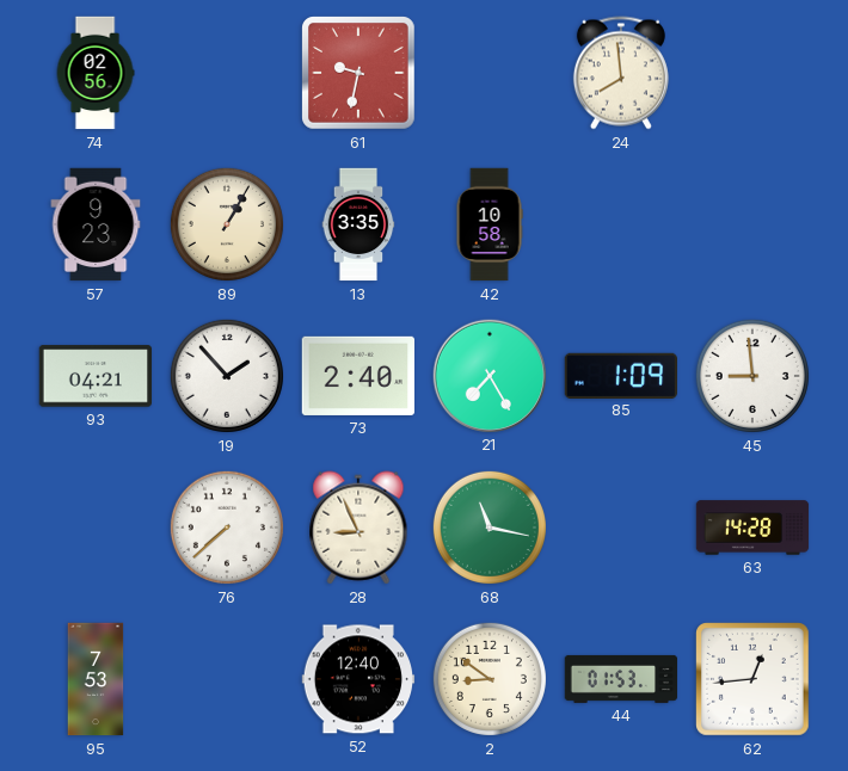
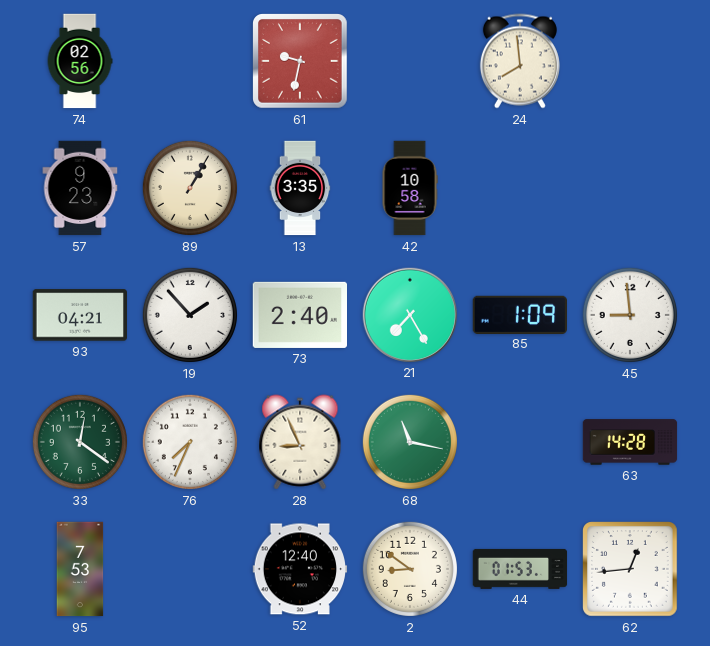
33: none -> 12:21
76: 7:38 -> 7:34
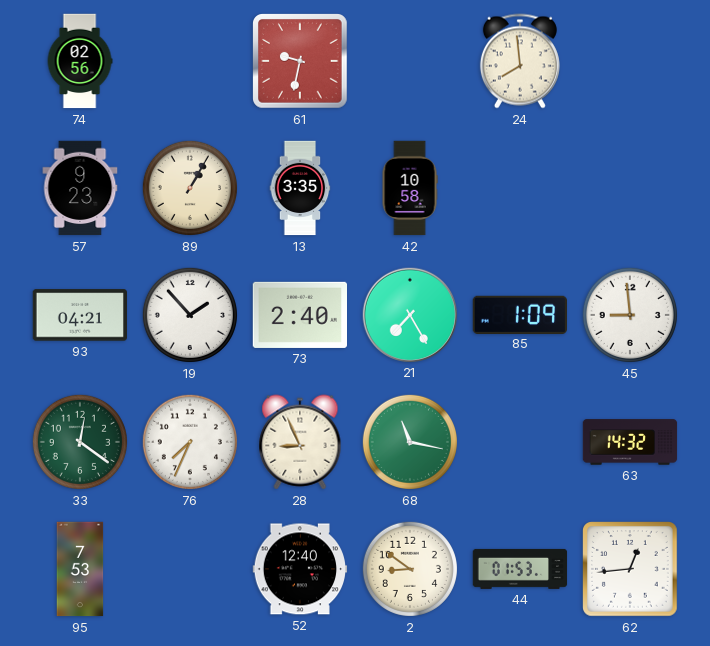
63: 14:28 -> 14:32
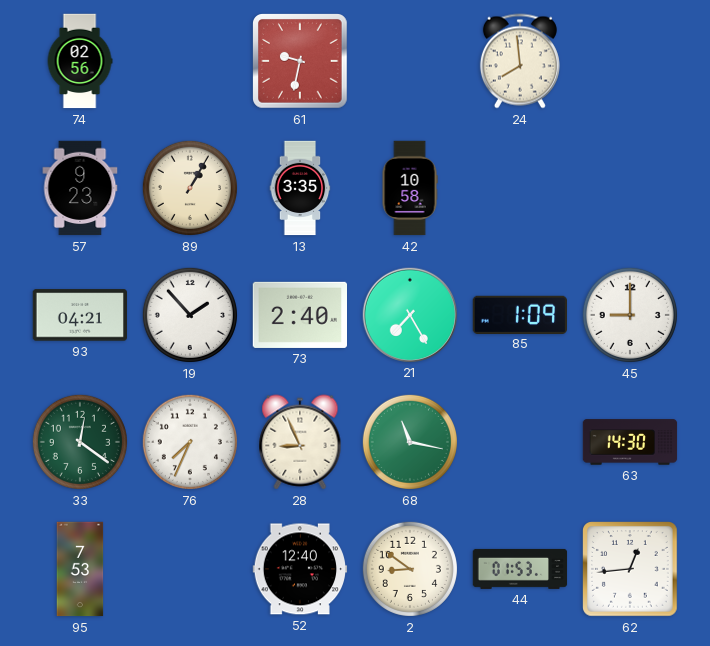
45: 8:59 -> 9:00
63: 14:32 -> 14:30
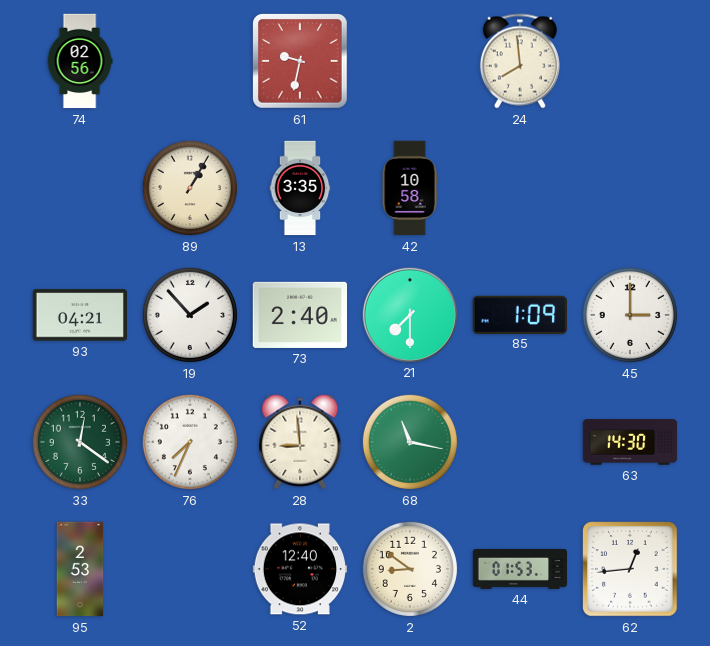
57: 9:23 -> none
21: 7:25 -> 7:30
45: 9:00 -> 3:00
28: 8:56 -> 8:59
95: 7:53 -> 2:53
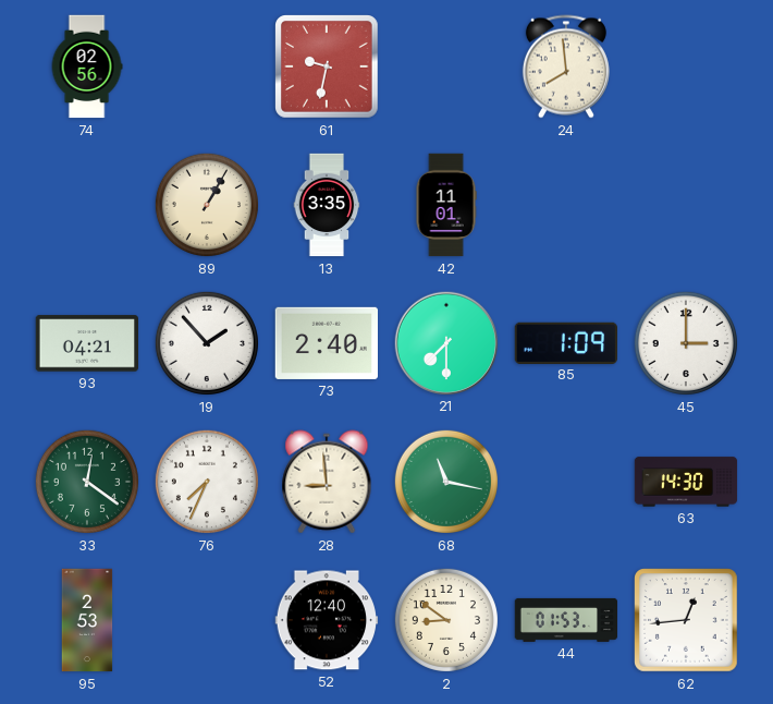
42: 10:58 -> 11:01
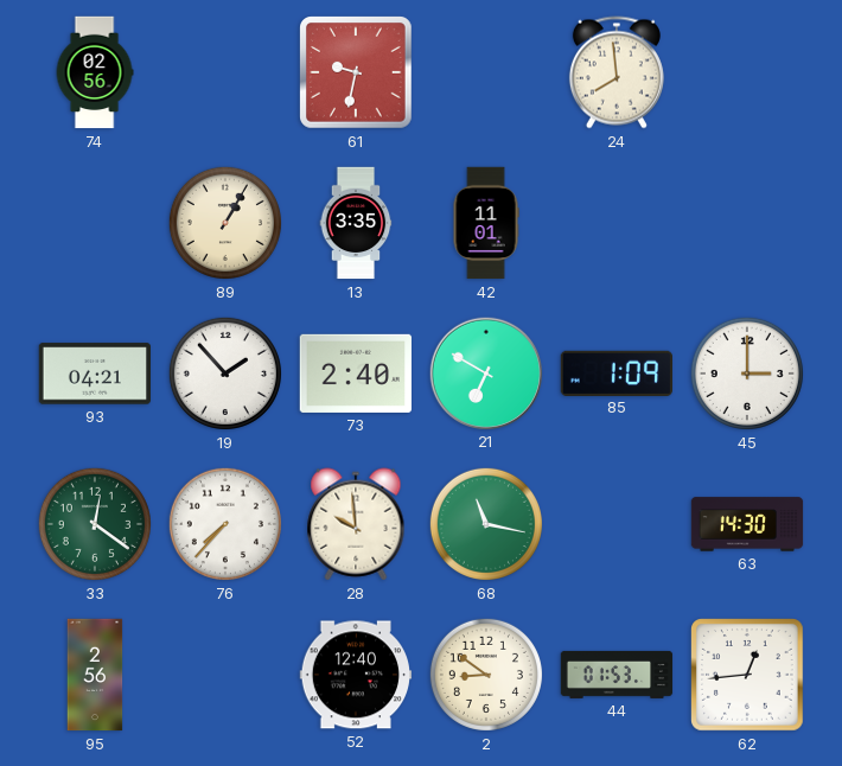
21: 7:30 -> 6:50
76: 7:34 -> 7:37
28: 8:59 -> 9:59
95: 2:53 -> 2:56
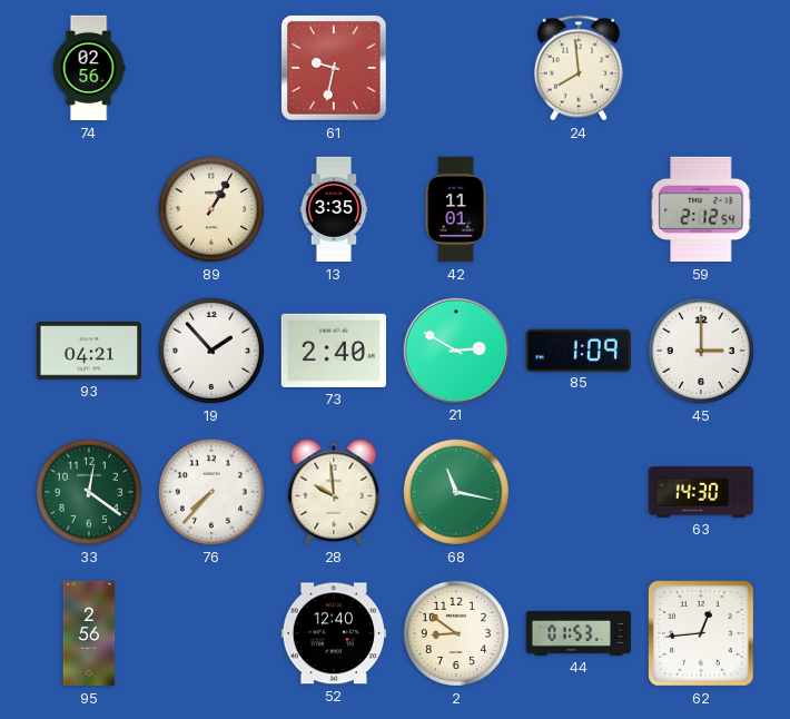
59: none -> 2:12
21: 6:50 -> 2:50
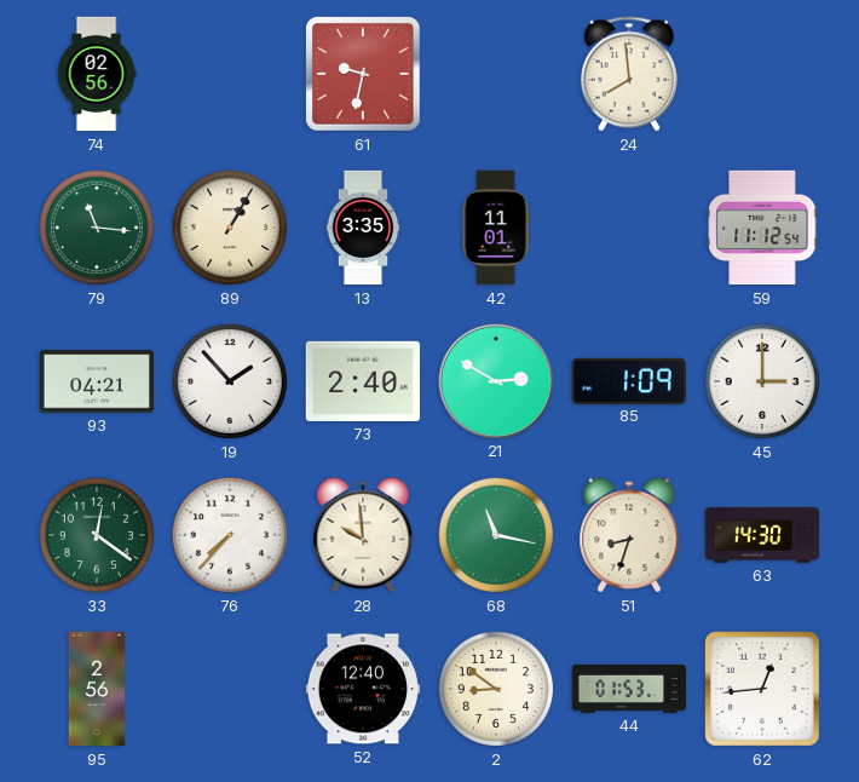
79: none -> 11:16
59: 2:12 -> 11:12
51: none -> 8:33
